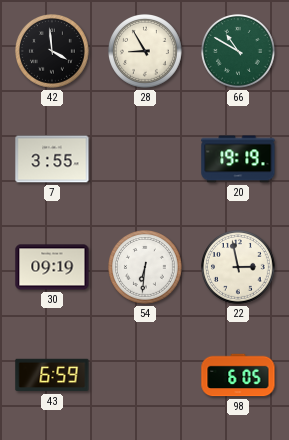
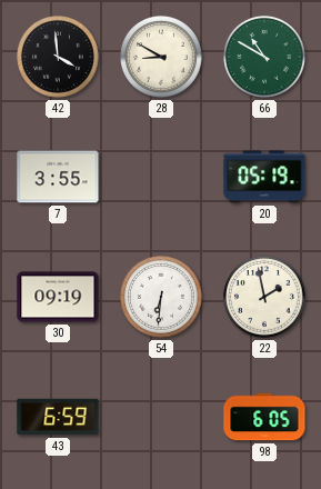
28: 8:55 -> 8:50
20: 19:19 -> 05:19
22: 2:58 -> 1:58
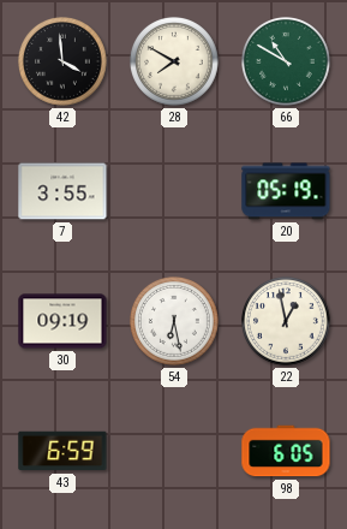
28: 8:50 -> 7:50
54: 6:31 -> 6:28
22: 1:58 -> 12:58
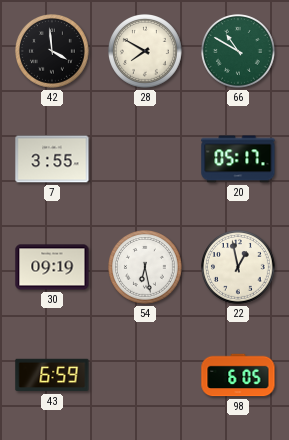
20: 05:19 -> 05:17
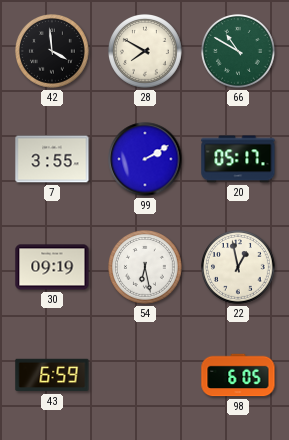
99: none -> 2:10
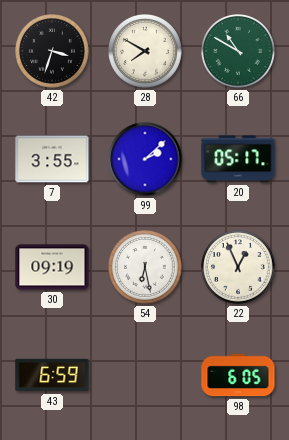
42: 3:59 -> 3:33
99: 2:10 -> 2:08
22: 12:58 -> 12:56
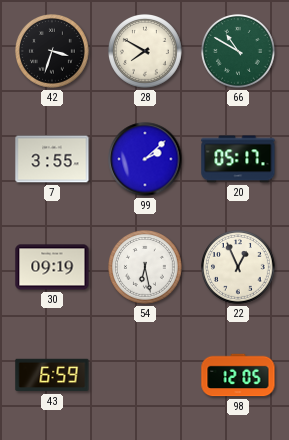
98: 6:05 -> 12:05
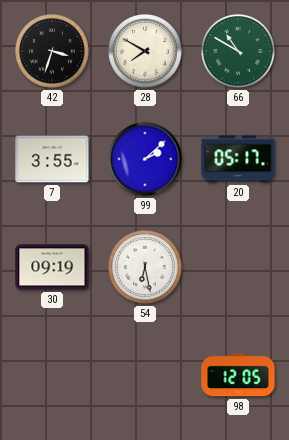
22: 12:56 -> none
43: 6:59 -> none
